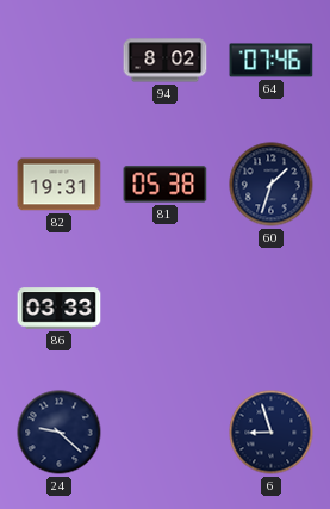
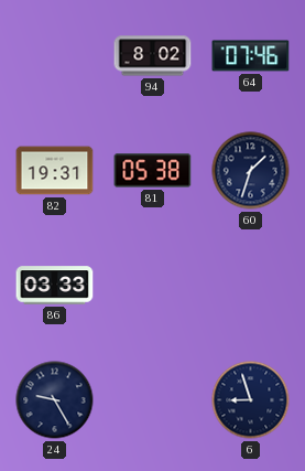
24: 9:22 -> 9:25
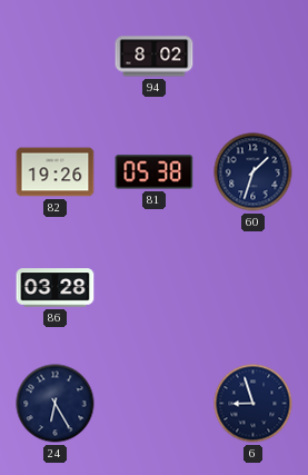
64: 07:46 -> none
82: 19:31 -> 19:26
86: 03:33 -> 03:28
24: 9:25 -> 6:25
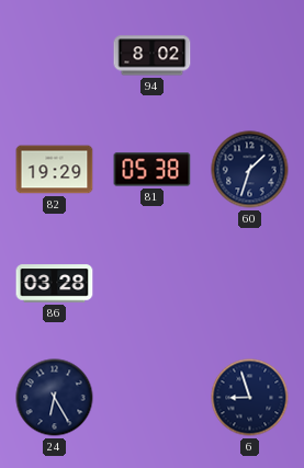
82: 19:26 -> 19:29
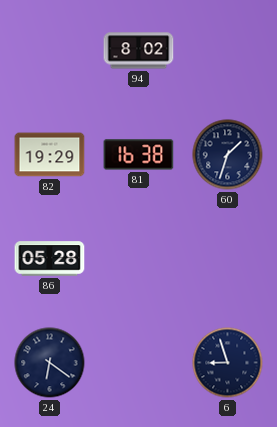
81: 05:38 -> 16:38
86: 03:28 -> 05:28
24: 6:25 -> 6:21
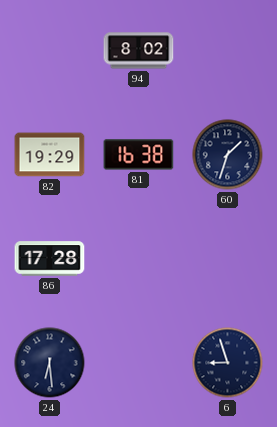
86: 05:28 -> 17:28
24: 6:21 -> 6:29
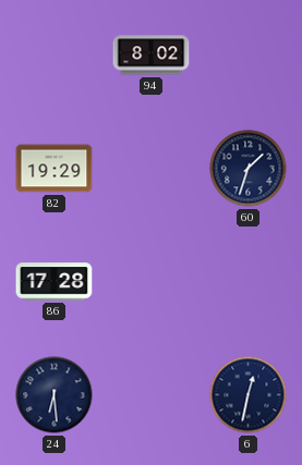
81: 16:38 -> none
6: 8:57 -> 12:32
